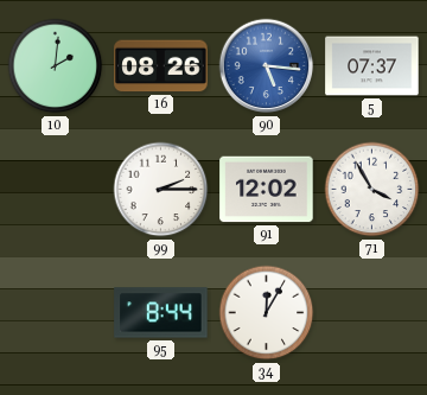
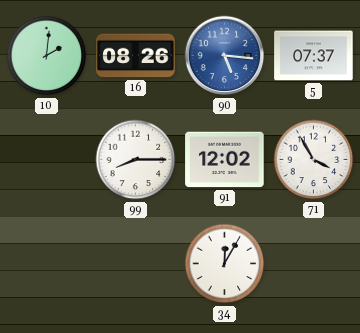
99: 2:15 -> 8:15
95: 8:44 -> none
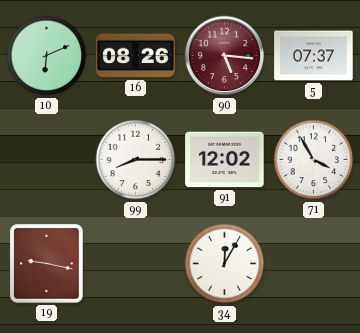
10: 2:01 -> 6:11
90 dial: blue -> burgundy
19: none -> 9:17
